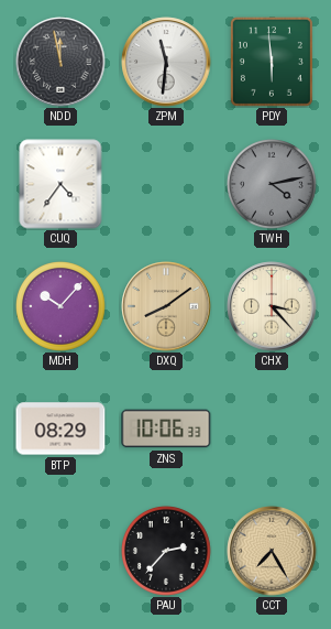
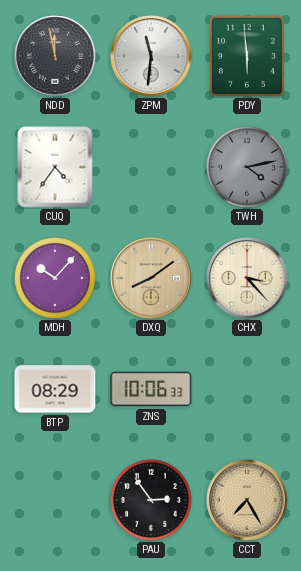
PAU: 2:37 -> 2:54
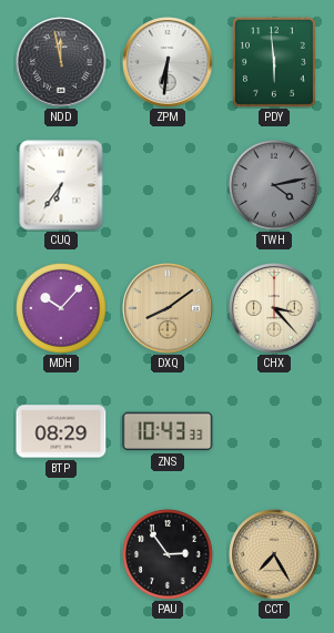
ZPM: 11:31 -> 6:31
CUQ: 4:36 -> 6:36
ZNS: 10:06 -> 10:43
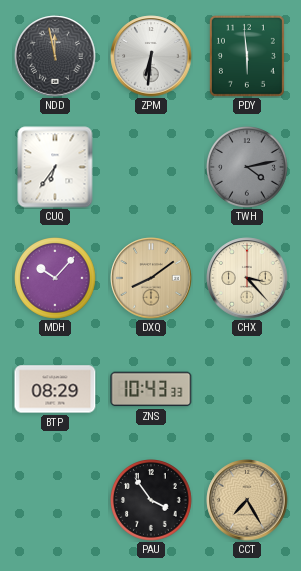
PAU: 2:54 -> 3:54
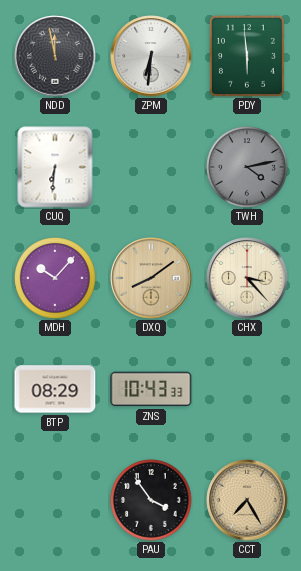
CUQ: 6:36 -> 6:31
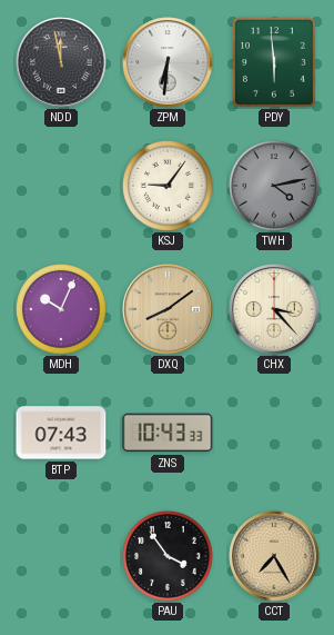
CUQ: 6:31 -> none
KSJ: none -> 9:06
MDH: 10:07 -> 10:04
BTP: 08:29 -> 07:43
